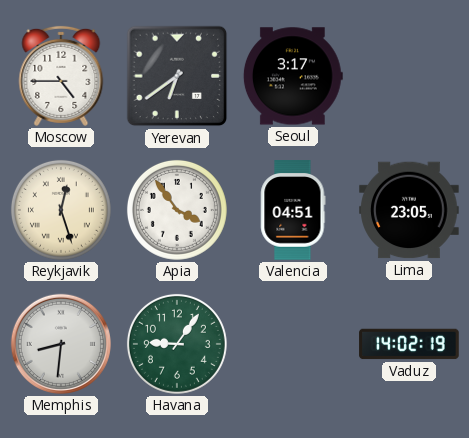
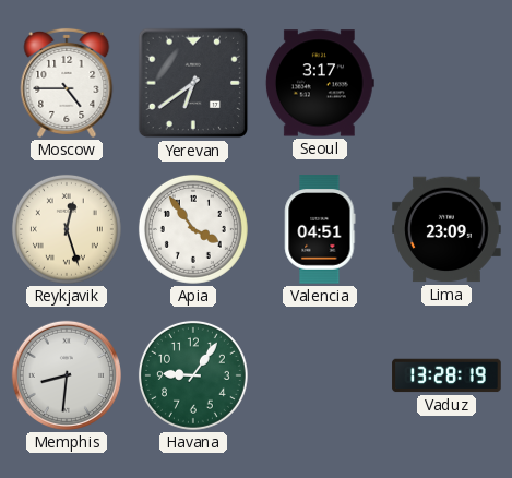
Lima: 23:05 -> 23:09
Vaduz: 14:02 -> 13:28
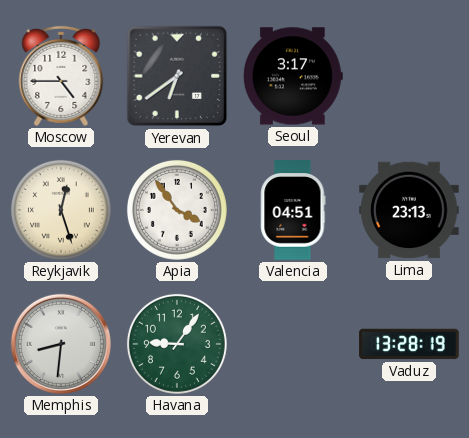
Lima: 23:09 -> 23:13
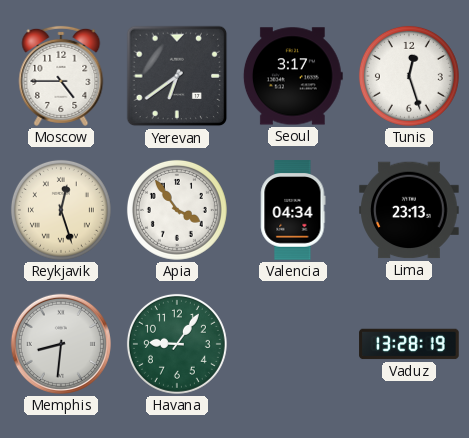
Tunis: none -> 12:27
Valencia: 04:51 -> 04:34
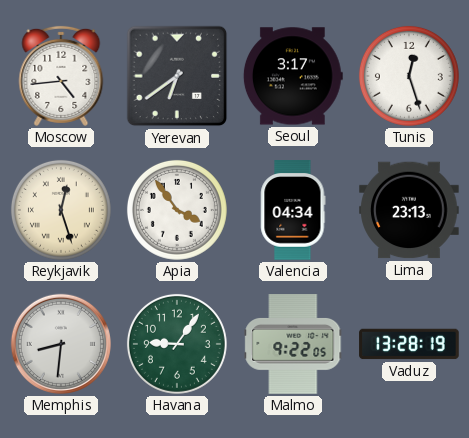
Moscow: 4:45 -> 4:44
Malmo: none -> 9:22
